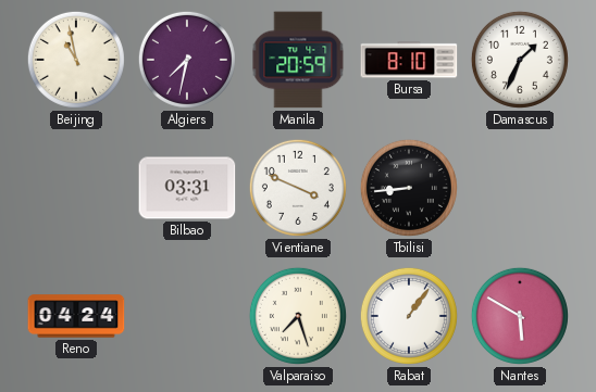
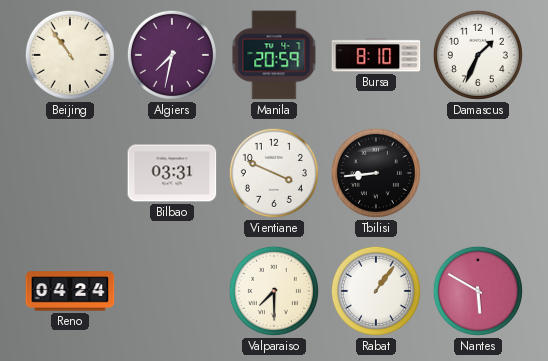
Beijing: 10:58 -> 10:54
Valparaiso: 7:27 -> 7:30
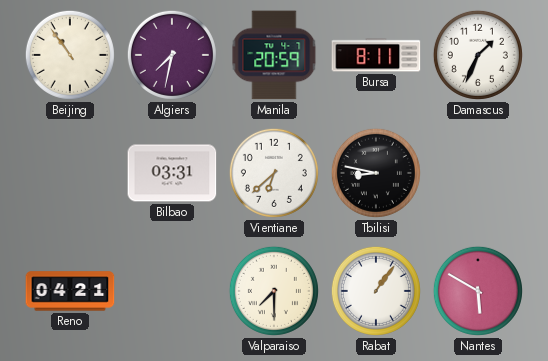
Bursa: 8:10 -> 8:11
Vientiane: 3:49 -> 6:38
Tbilisi: 8:44 -> 8:47
Reno: 04:24 -> 04:21
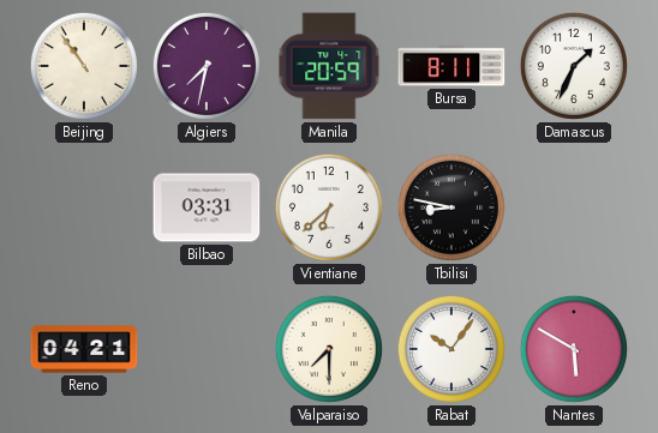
Rabat: 1:06 -> 10:06
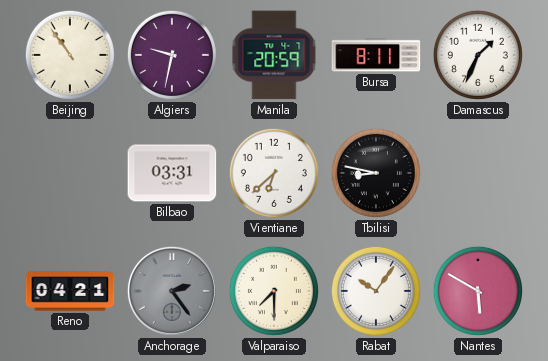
Algiers: 7:32 -> 9:32
Anchorage: none -> 2:24
